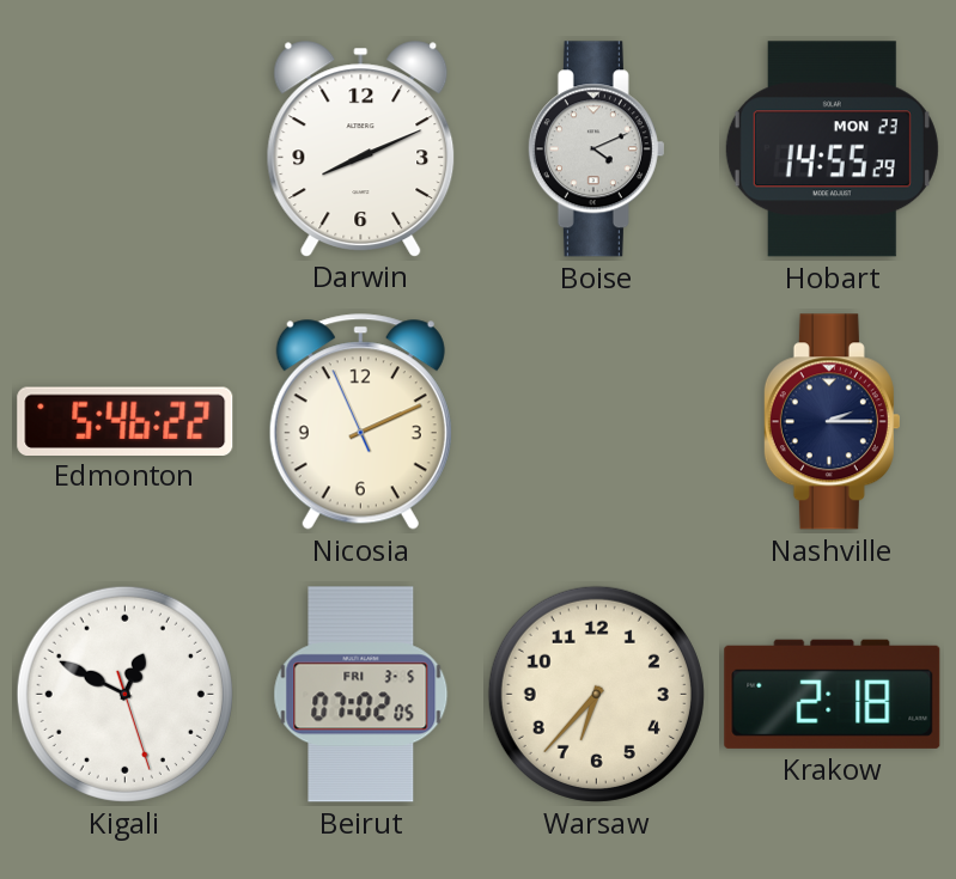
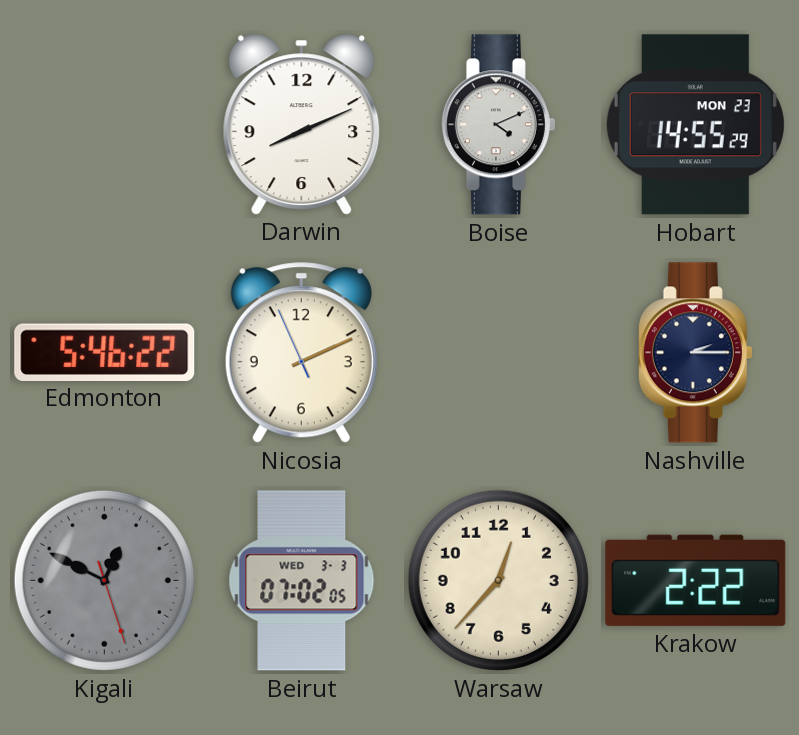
Kigali dial: white -> grey
Beirut date: FRI 3-5 -> WED 3-3
Warsaw: 6:37 -> 12:37
Krakow: 2:18 -> 2:22
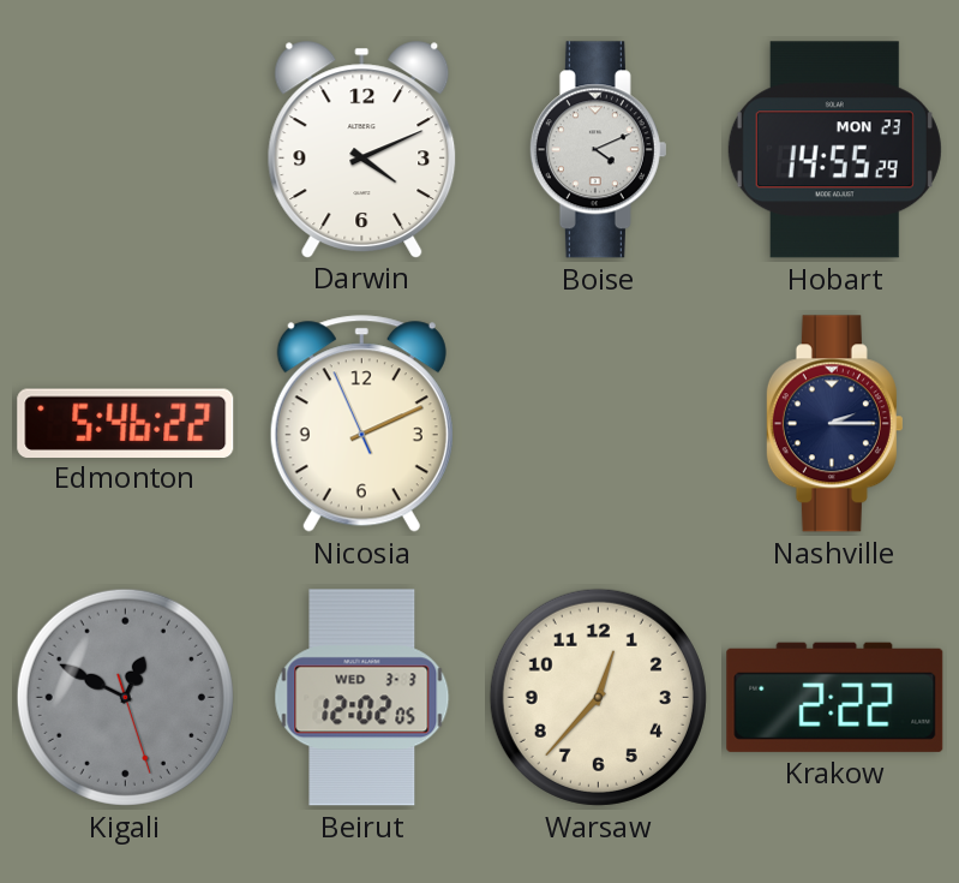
Darwin: 8:11 -> 4:11
Beirut: 07:02 -> 12:02
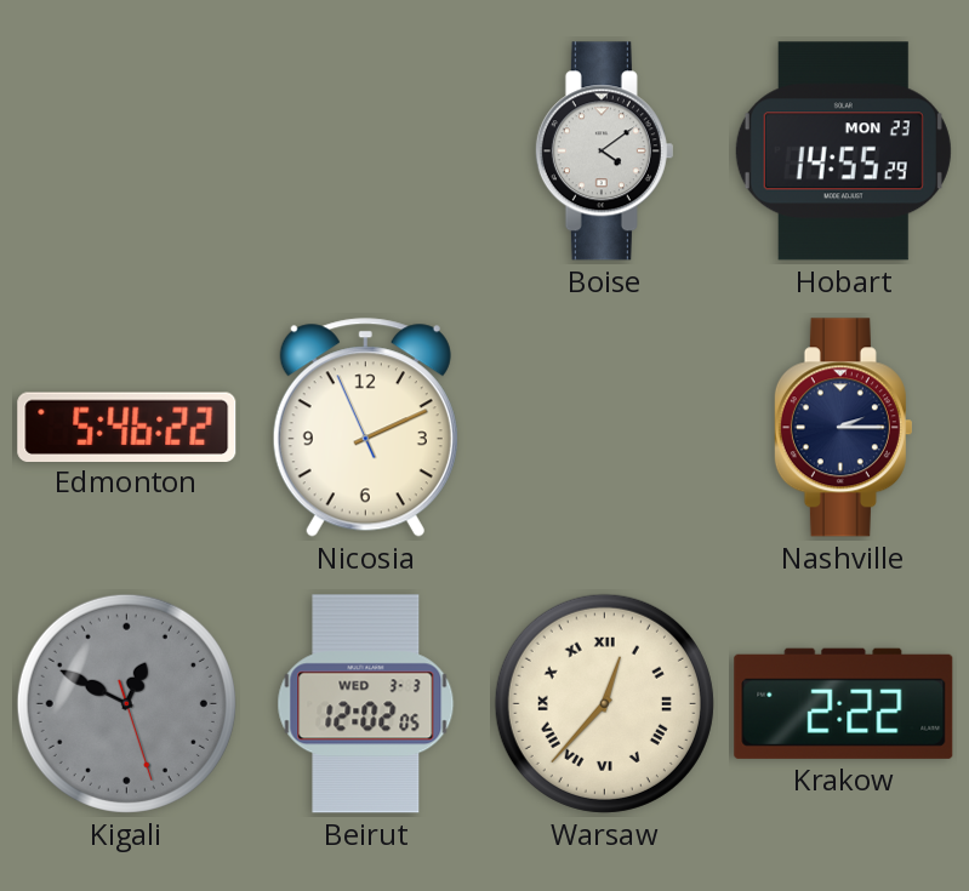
Darwin: 4:11 -> none
Boise: 4:11 -> 4:09
Warsaw numerals: Arabic -> Roman
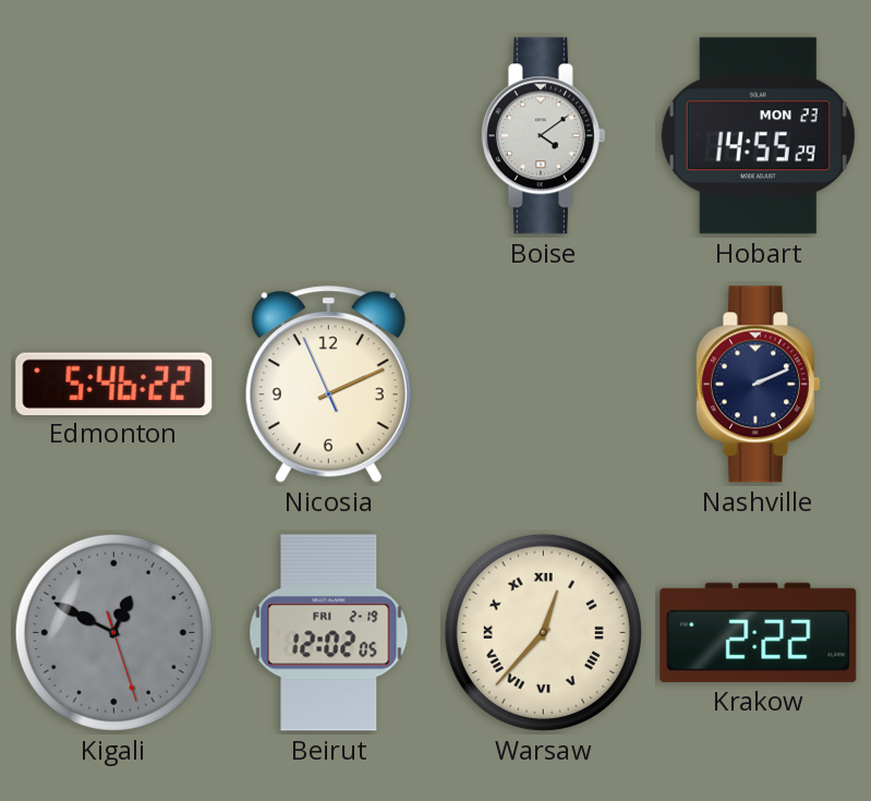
Nashville: 2:15 -> 2:11
Beirut date: WED 3-3 -> FRI 2-19
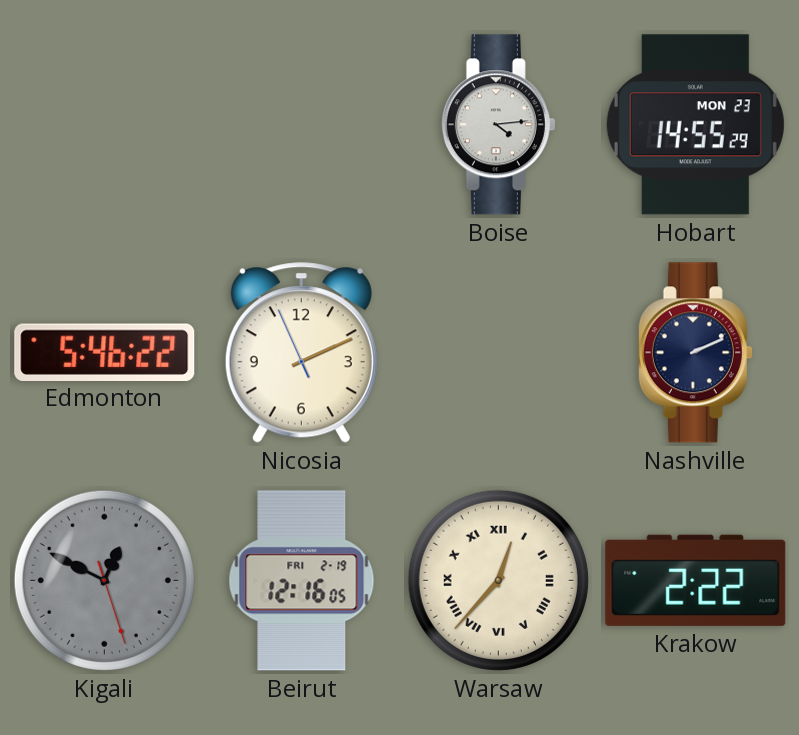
Boise: 4:09 -> 4:14
Beirut: 12:02 -> 12:16
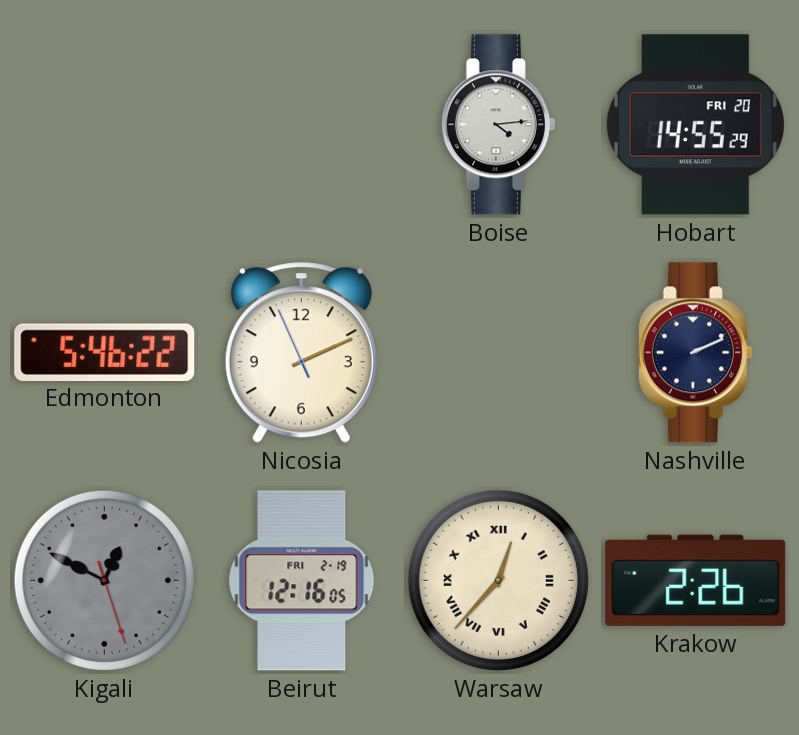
Hobart date: MON 23 -> FRI 20
Krakow: 2:22 -> 2:26
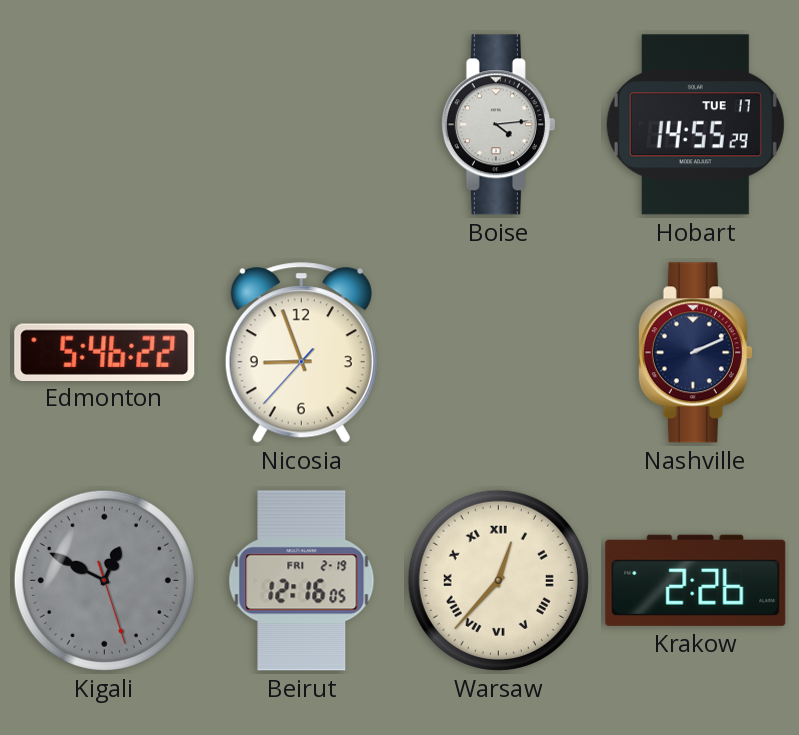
Hobart date: FRI 20 -> TUE 17
Nicosia: 2:10 -> 8:56
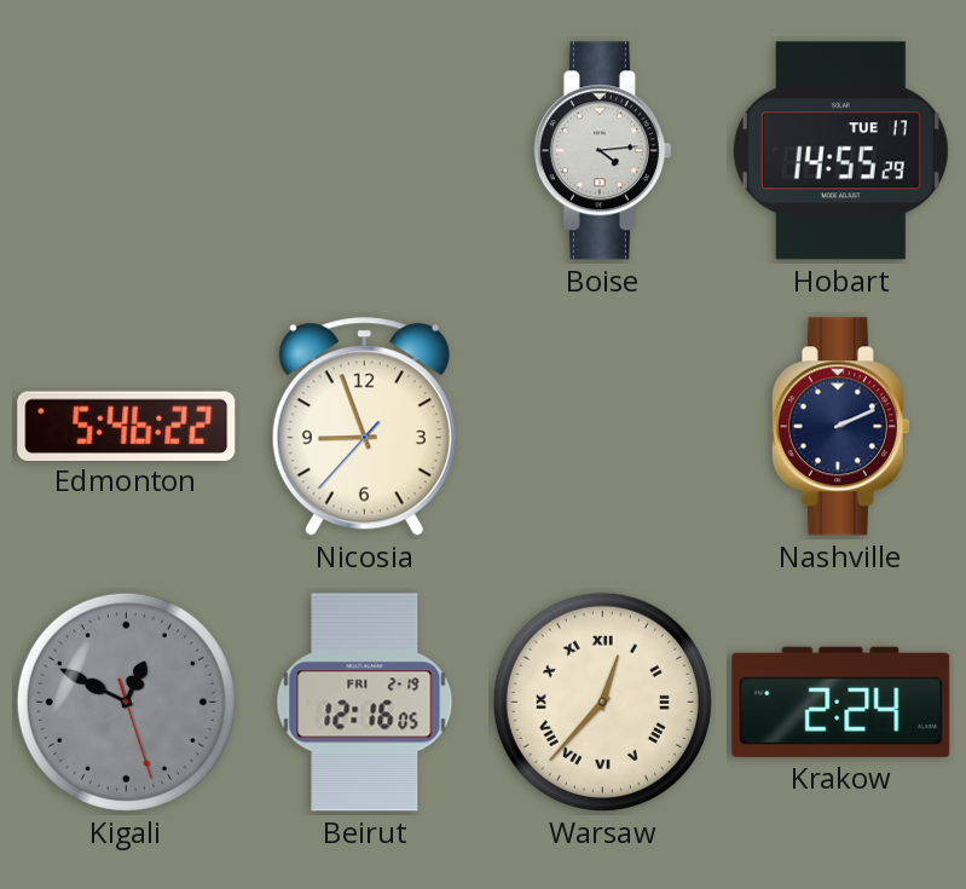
Krakow: 2:26 -> 2:24
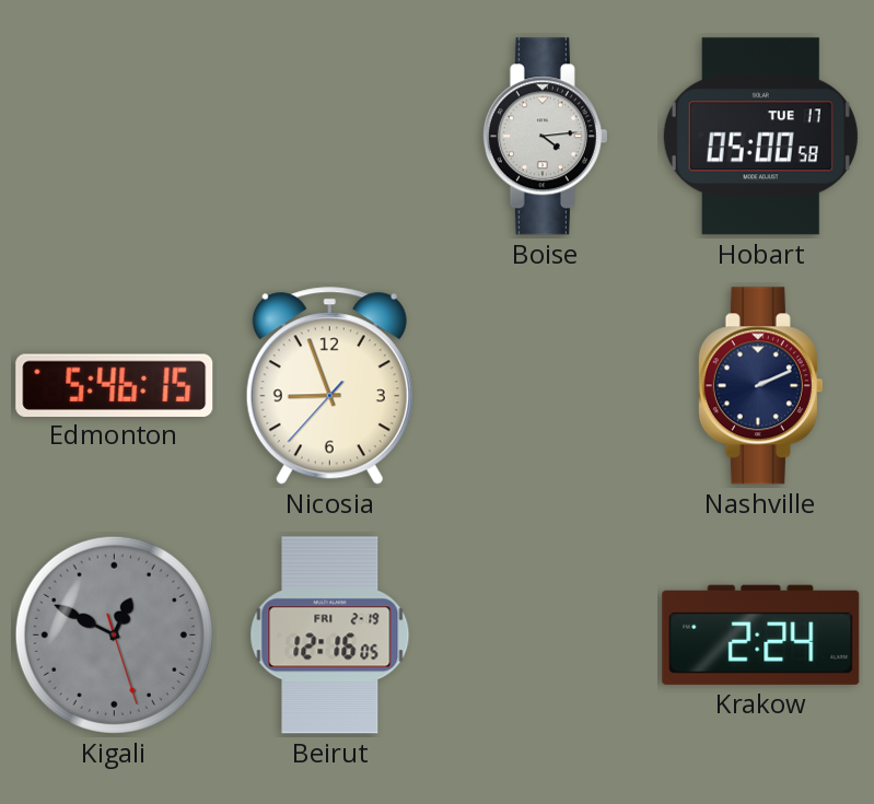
Hobart: 14:55 -> 05:00
Edmonton: 5:46:22 -> 5:46:15
Warsaw: 12:37 -> none
